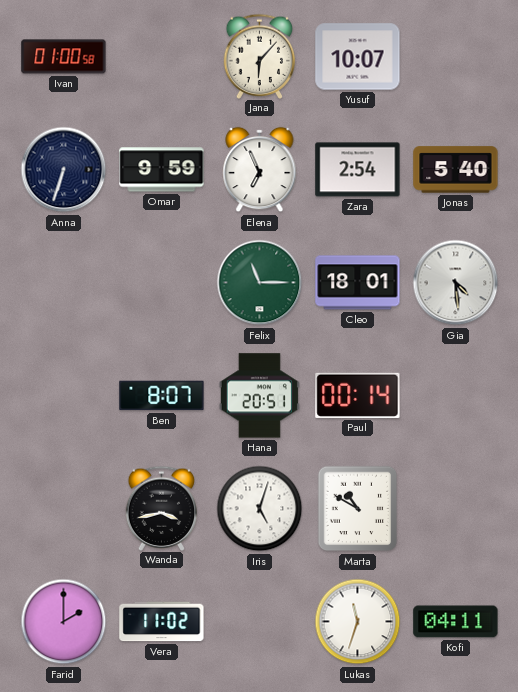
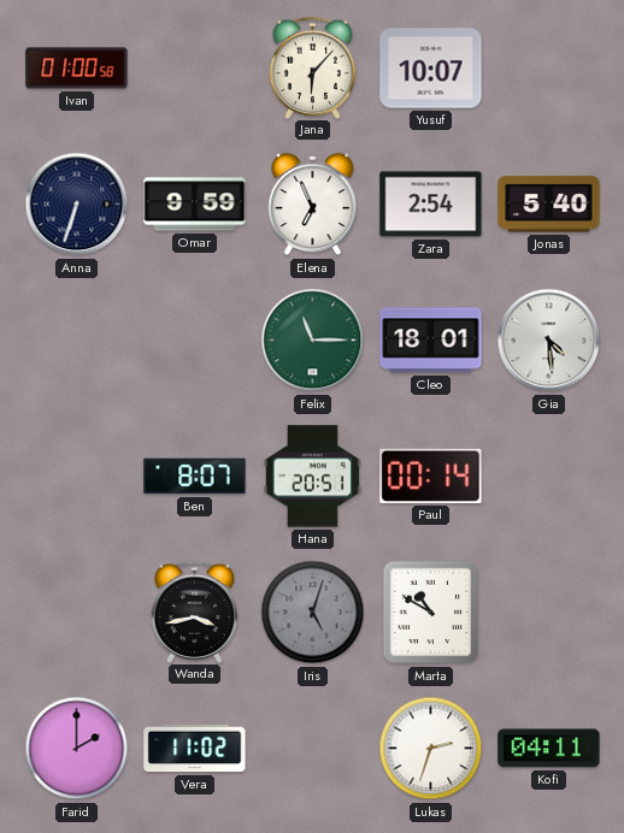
Iris dial: white -> grey
Lukas: 11:33 -> 2:33
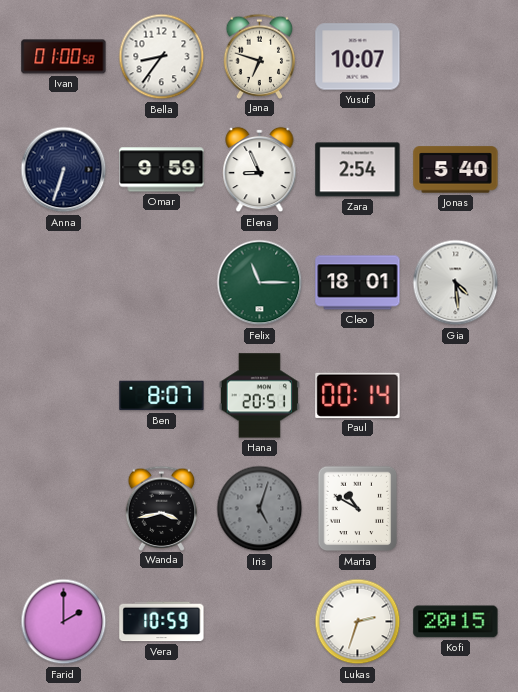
Bella: none -> 8:36
Jana: 6:07 -> 6:48
Elena: 6:56 -> 8:56
Vera: 11:02 -> 10:59
Kofi: 04:11 -> 20:15
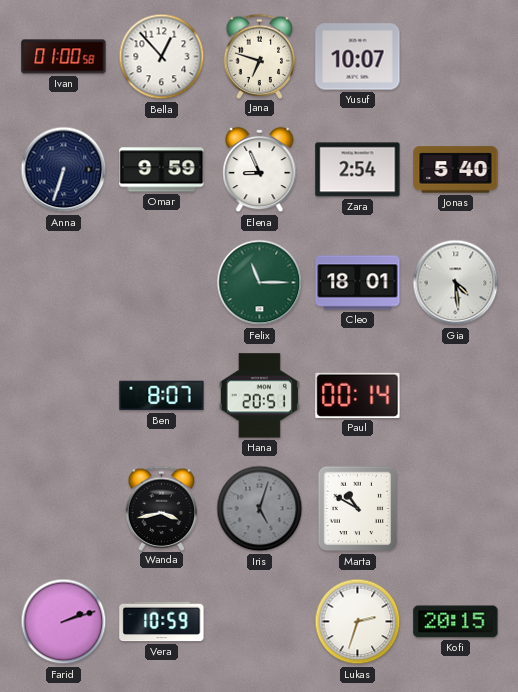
Bella: 8:36 -> 12:53
Farid: 2:00 -> 2:12
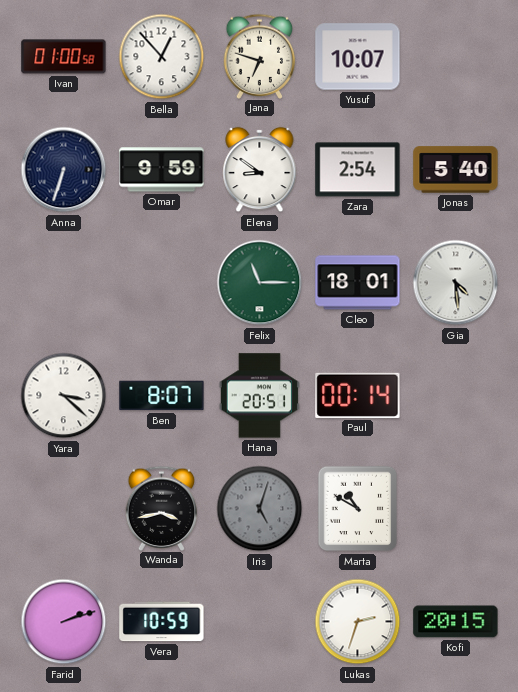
Elena: 8:56 -> 8:51
Yara: none -> 3:22
